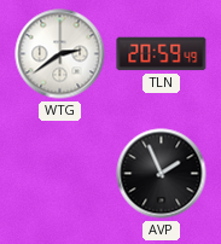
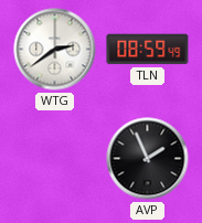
TLN: 20:59 -> 08:59
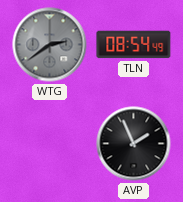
WTG dial: white -> grey
TLN: 08:59 -> 08:54
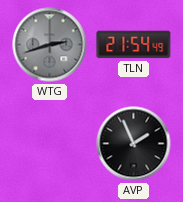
WTG: 2:39 -> 2:42
TLN: 08:54 -> 21:54
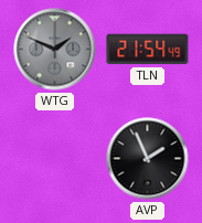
WTG: 2:42 -> 1:49
